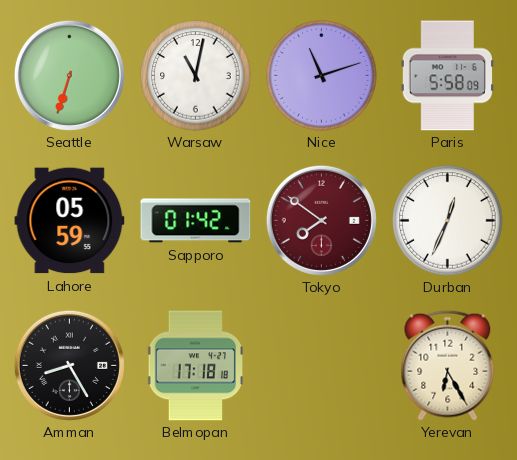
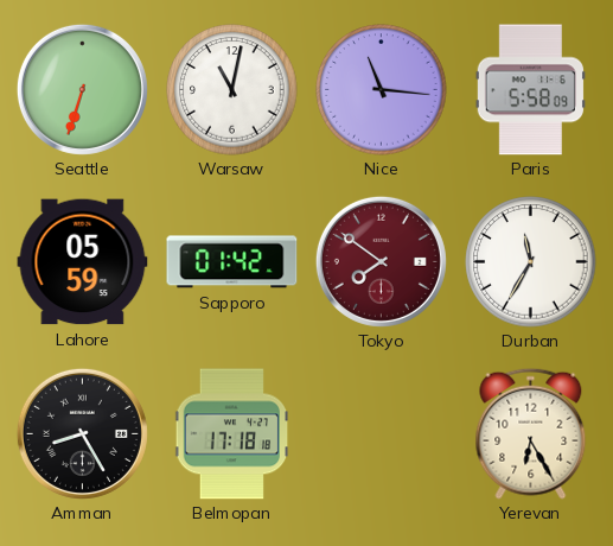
Nice: 11:12 -> 11:16
Durban: 12:34 -> 11:35
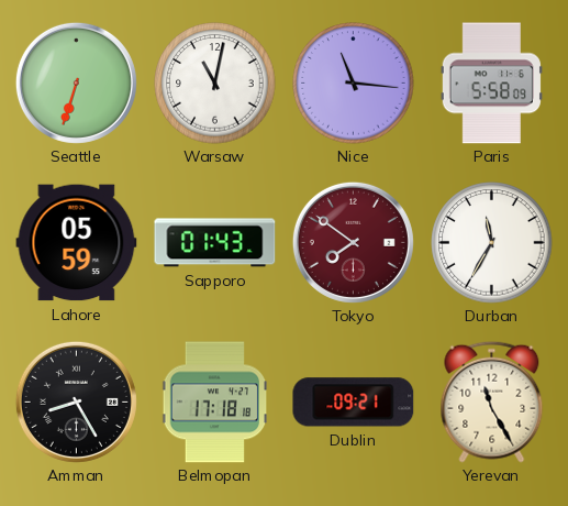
Sapporo: 01:42 -> 01:43
Dublin: none -> 09:21
Yerevan: 6:25 -> 11:25
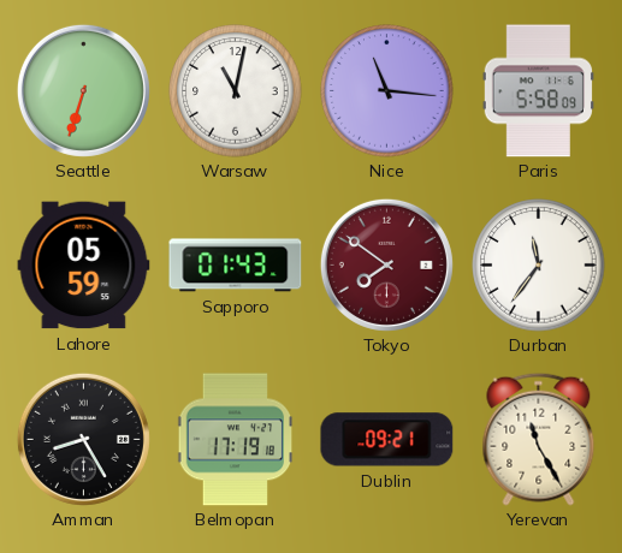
Durban: 11:35 -> 11:36
Belmopan: 17:18 -> 17:19
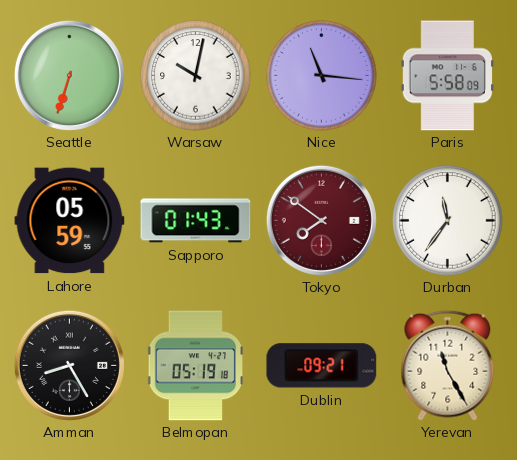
Warsaw: 11:02 -> 10:02
Belmopan: 17:19 -> 05:19
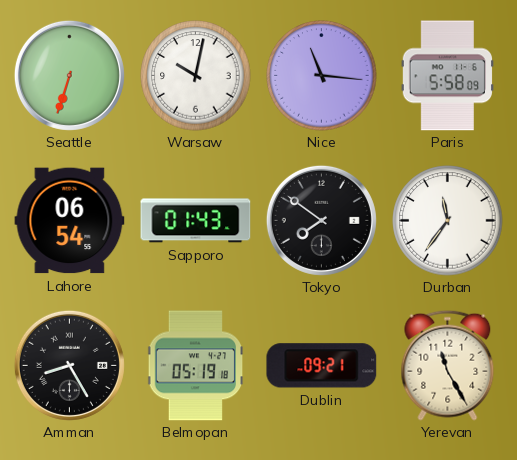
Lahore: 05:59 -> 06:54
Tokyo dial: burgundy -> black
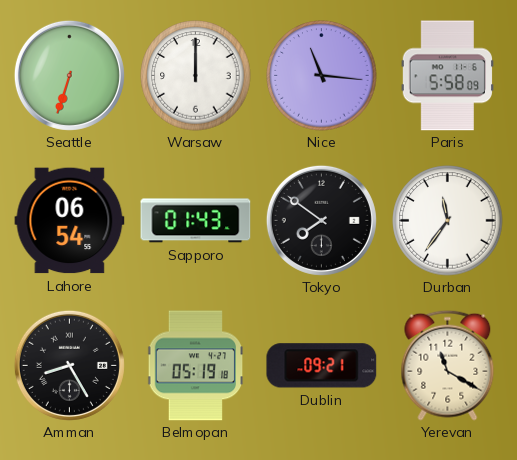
Warsaw: 10:02 -> 12:00
Yerevan: 11:25 -> 11:20
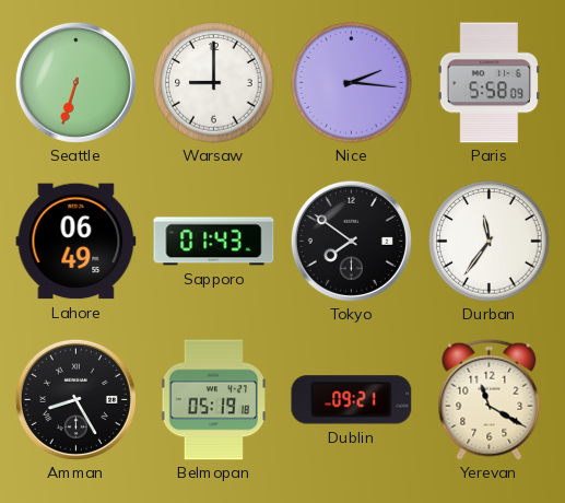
Warsaw: 12:00 -> 9:00
Nice: 11:16 -> 2:16
Lahore: 06:54 -> 06:49
